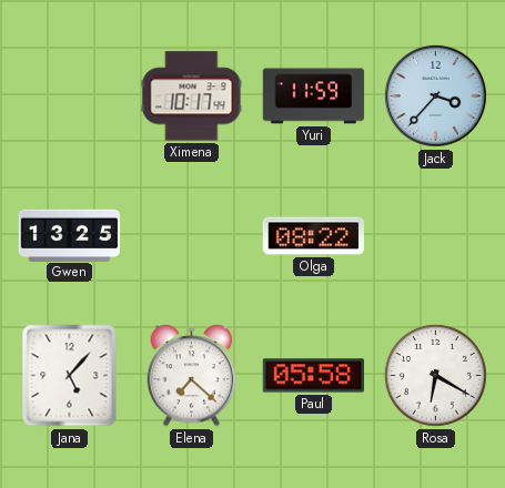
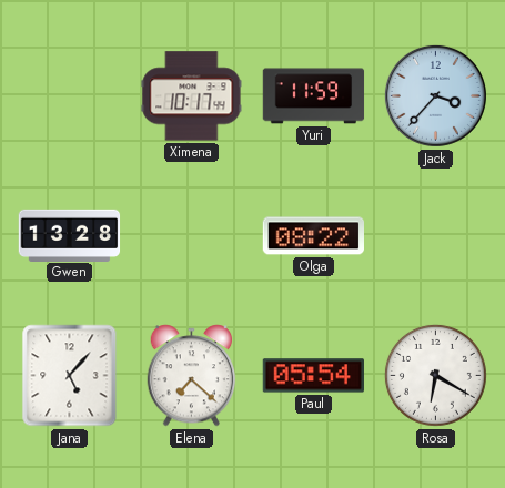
Gwen: 13:25 -> 13:28
Paul: 05:58 -> 05:54
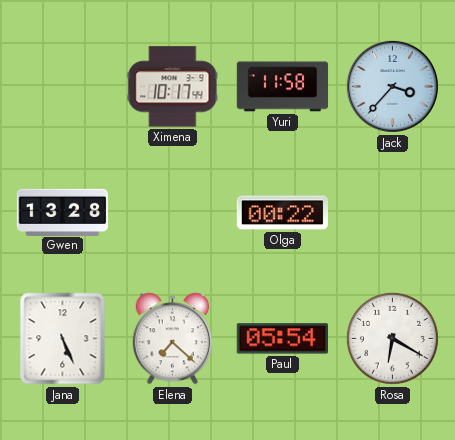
Yuri: 11:59 -> 11:58
Olga: 08:22 -> 00:22
Jana: 5:07 -> 5:26
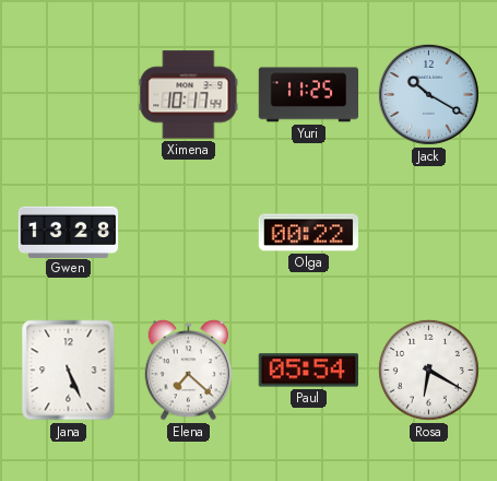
Yuri: 11:58 -> 11:25
Jack: 3:37 -> 10:20
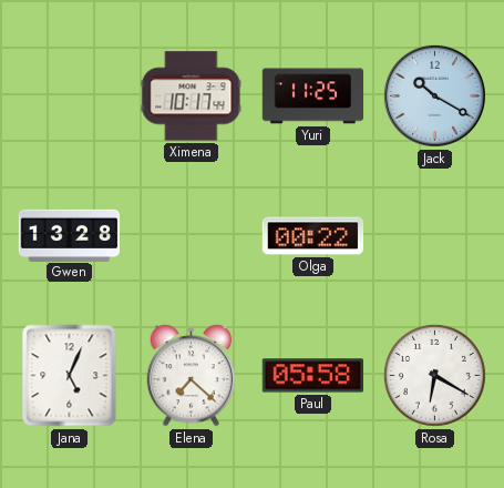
Jana: 5:26 -> 5:04
Paul: 05:54 -> 05:58
